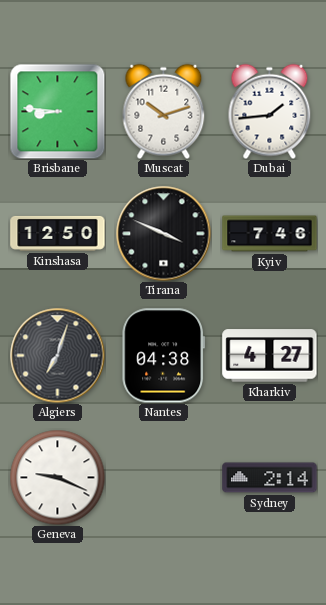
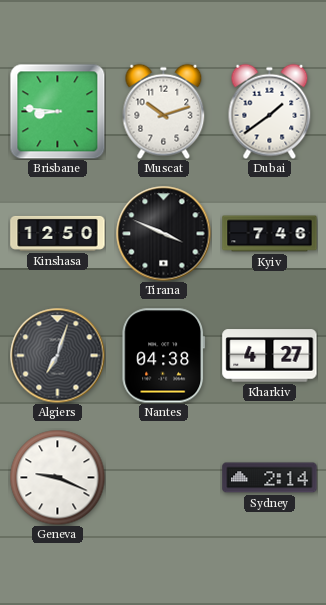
Dubai: 1:44 -> 1:39
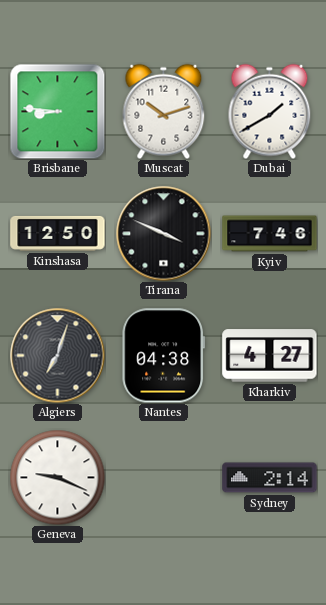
Dubai: 1:39 -> 1:40
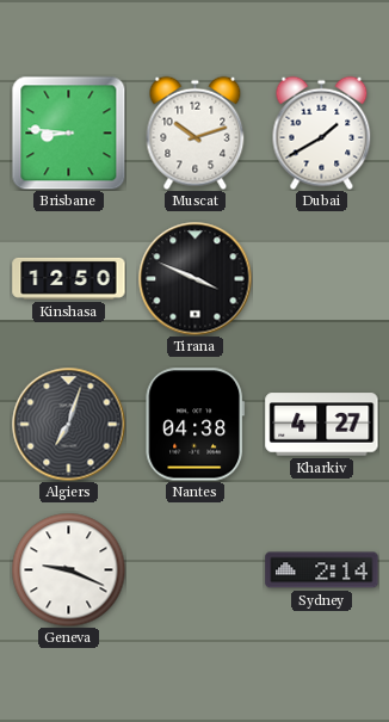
Kyiv: 7:46 -> none
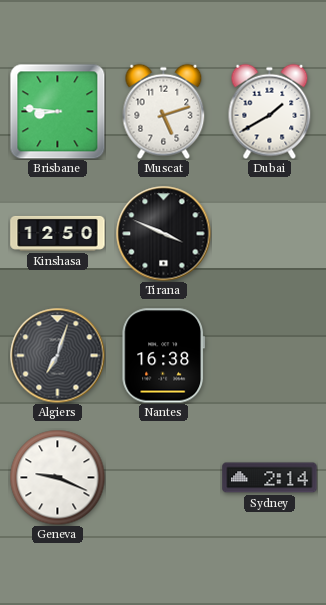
Muscat: 10:12 -> 5:12
Nantes: 04:38 -> 16:38
Kharkiv: 4:27 -> none
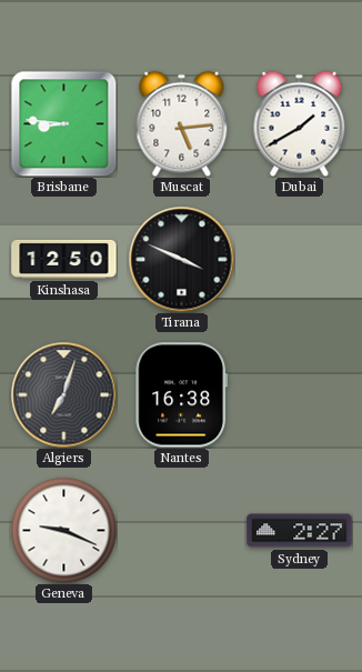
Muscat: 5:12 -> 5:14
Sydney: 2:14 -> 2:27
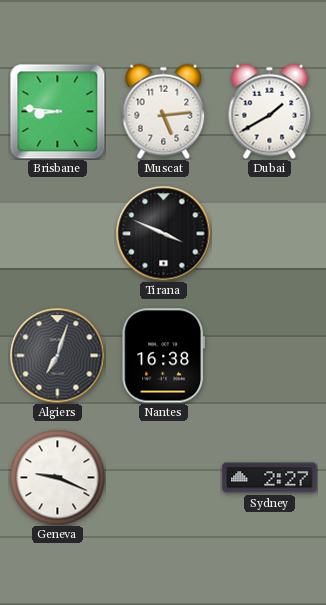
Kinshasa: 12:50 -> none
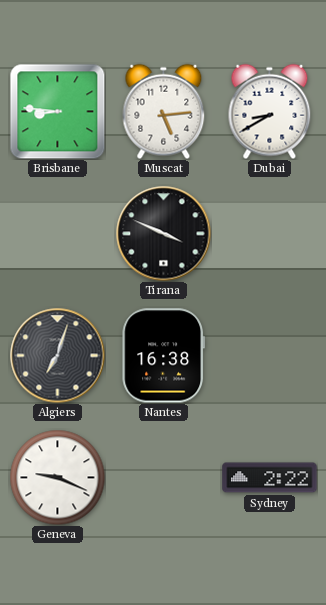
Dubai: 1:40 -> 8:40
Sydney: 2:27 -> 2:22
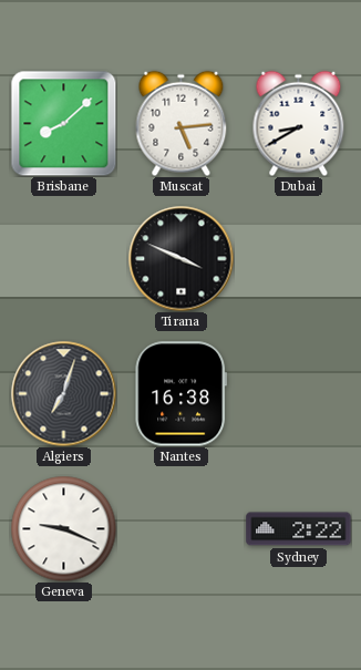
Brisbane: 8:46 -> 8:08
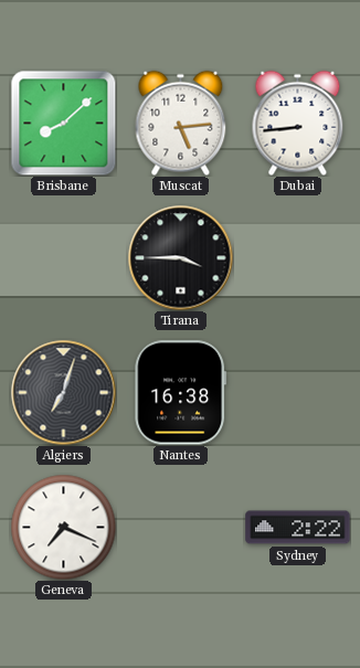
Dubai: 8:40 -> 8:44
Tirana: 3:49 -> 3:45
Geneva: 9:19 -> 7:19
